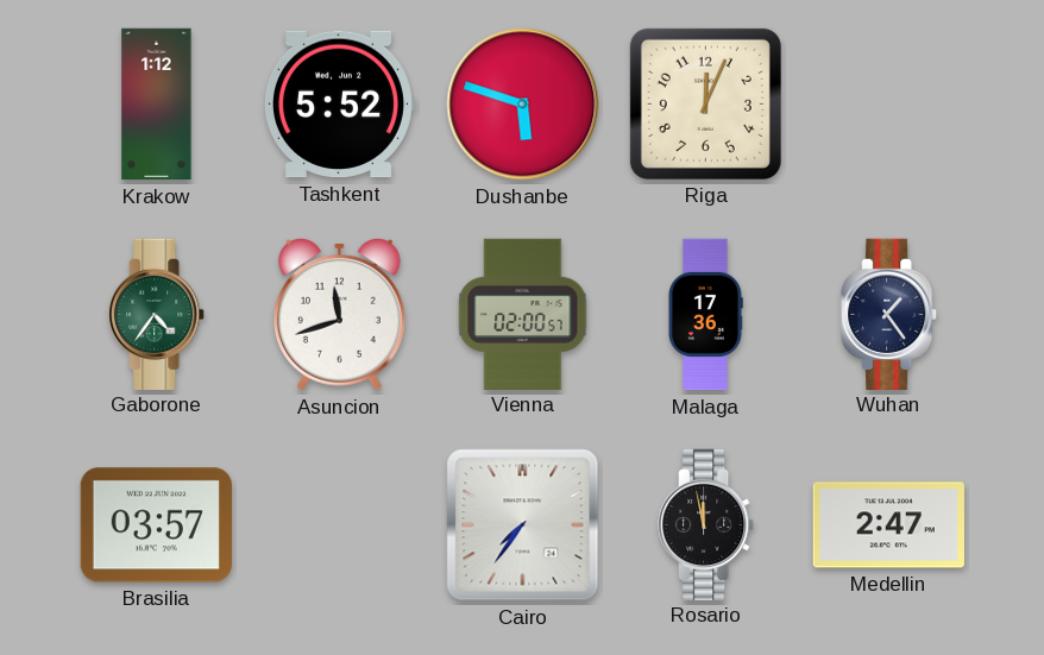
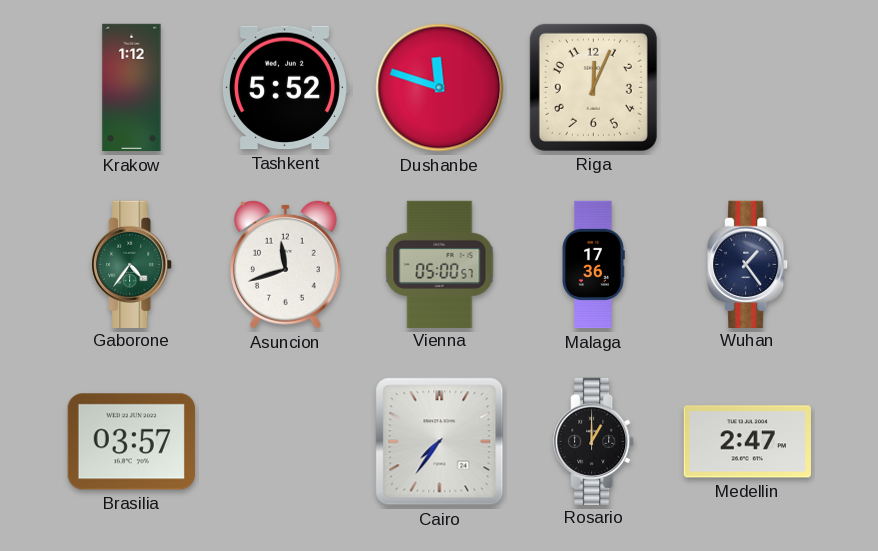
Dushanbe: 5:48 -> 11:48
Vienna: 02:00 -> 05:00
Rosario: 11:58 -> 1:00
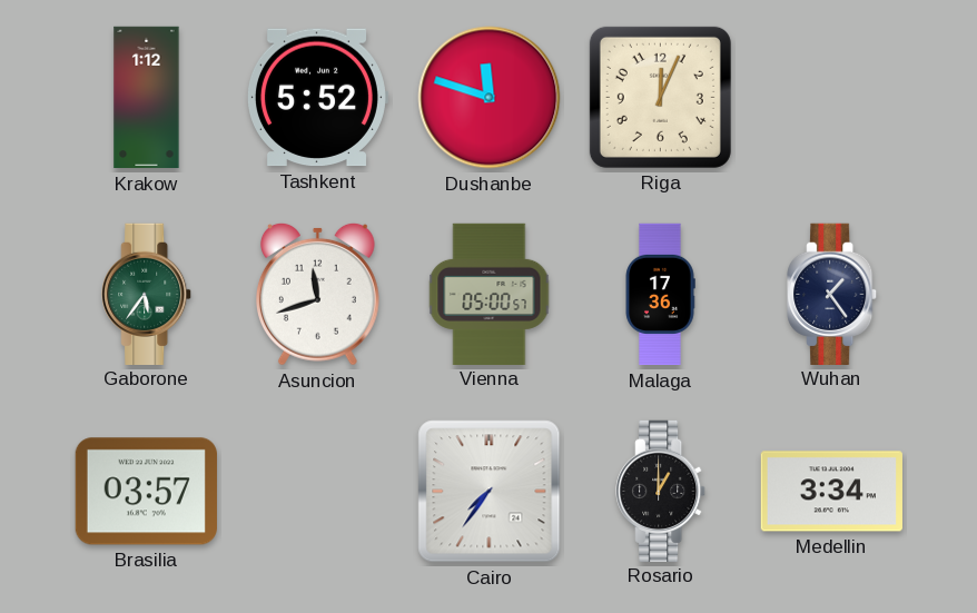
Gaborone: 4:36 -> 5:36
Medellin: 2:47 -> 3:34
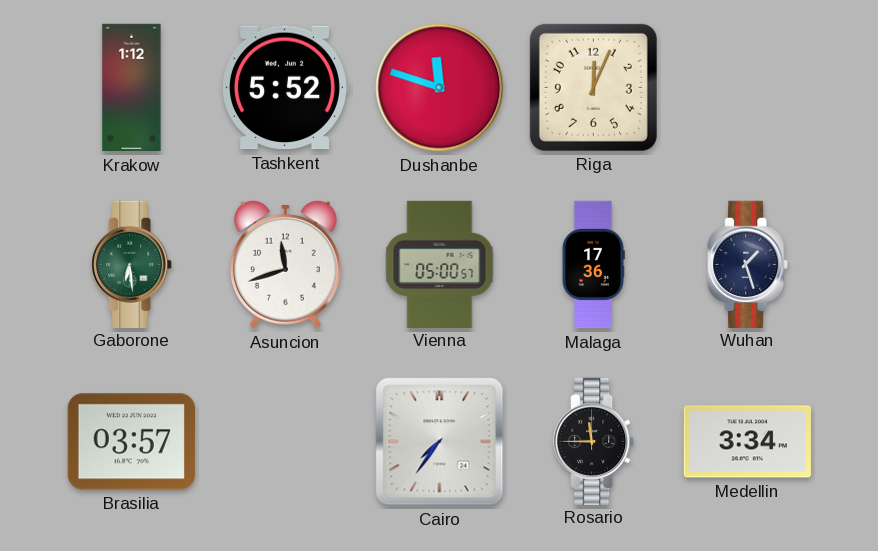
Gaborone: 5:36 -> 6:29
Wuhan: 1:24 -> 1:27
Rosario: 1:00 -> 11:45
